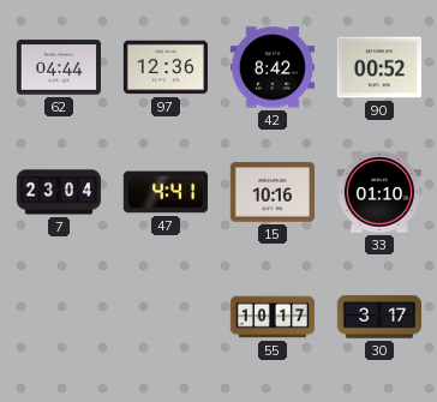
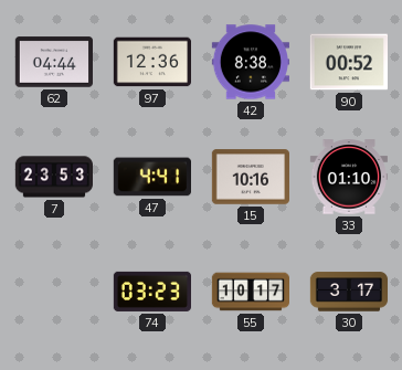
42: 8:42 -> 8:38
7: 23:04 -> 23:53
74: none -> 03:23
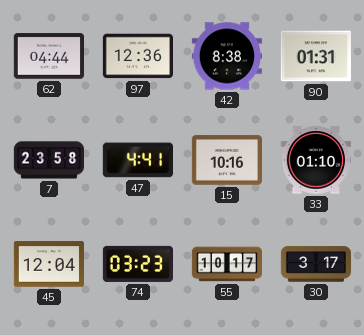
90: 00:52 -> 01:31
7: 23:53 -> 23:58
45: none -> 12:04
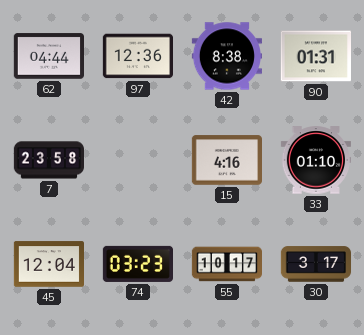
47: 4:41 -> none
15: 10:16 -> 4:16
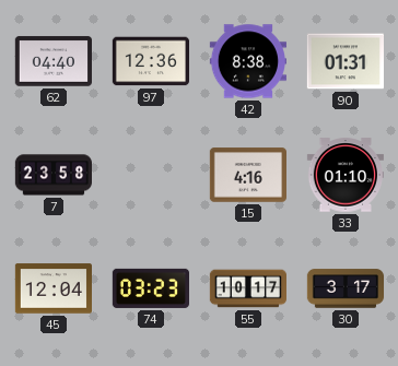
62: 04:44 -> 04:40
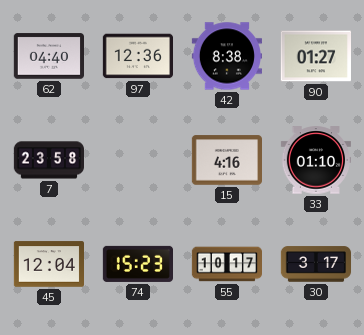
90: 01:31 -> 01:27
74: 03:23 -> 15:23
